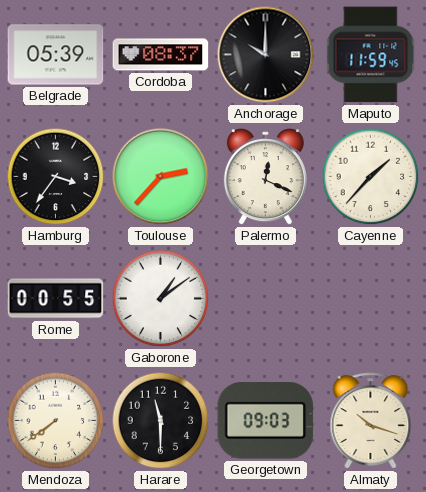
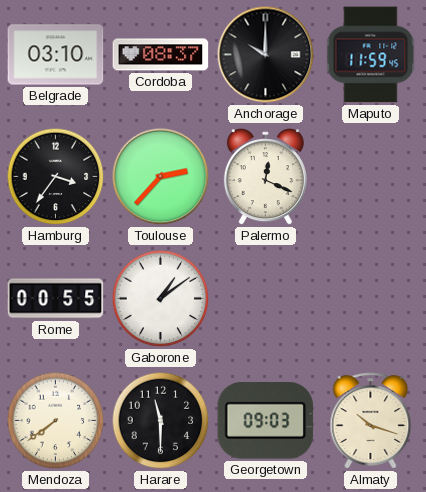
Belgrade: 05:39 -> 03:10
Cayenne: 1:37 -> none
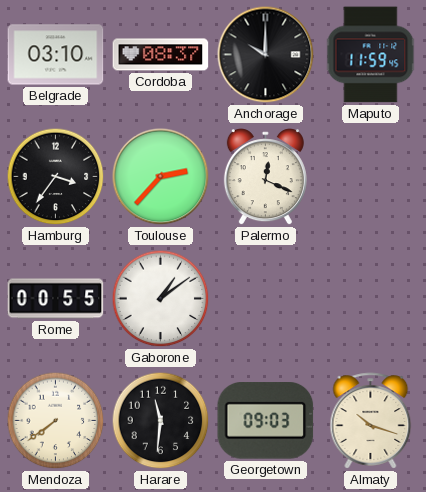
Harare: 11:30 -> 11:31
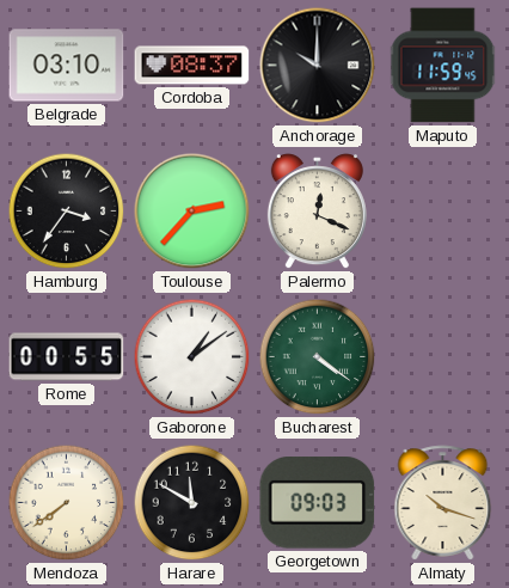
Bucharest: none -> 4:21
Harare: 11:31 -> 11:50
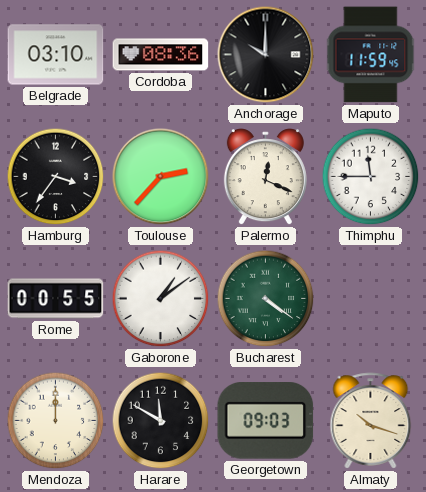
Cordoba: 08:37 -> 08:36
Thimphu: none -> 11:45
Mendoza: 7:39 -> 12:00
